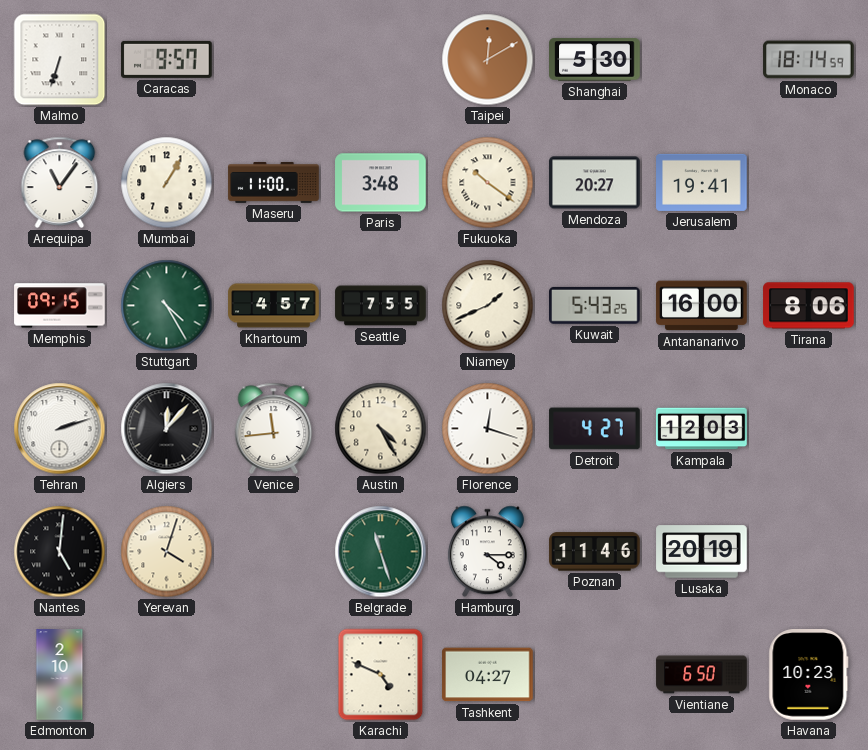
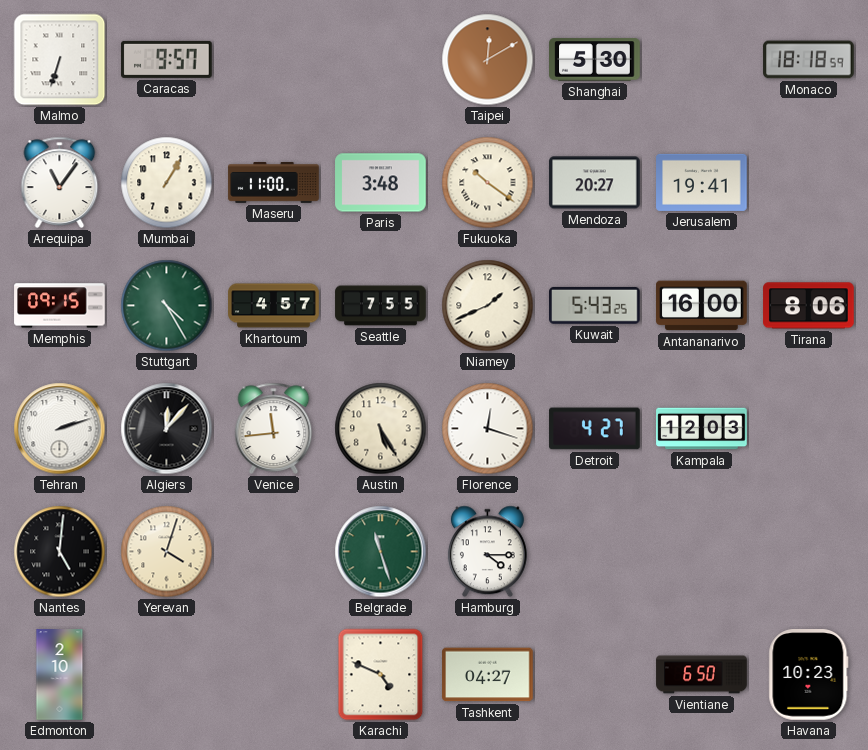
Monaco: 18:14 -> 18:18
Austin: 4:25 -> 5:25
Poznan: 11:46 -> none
Lusaka: 20:19 -> none
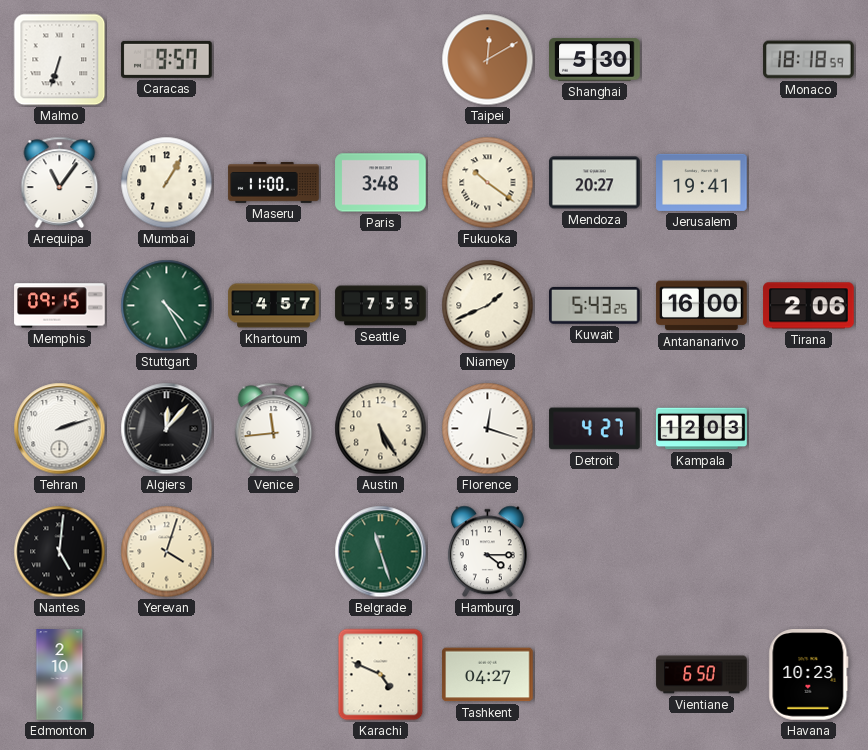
Tirana: 8:06 -> 2:06
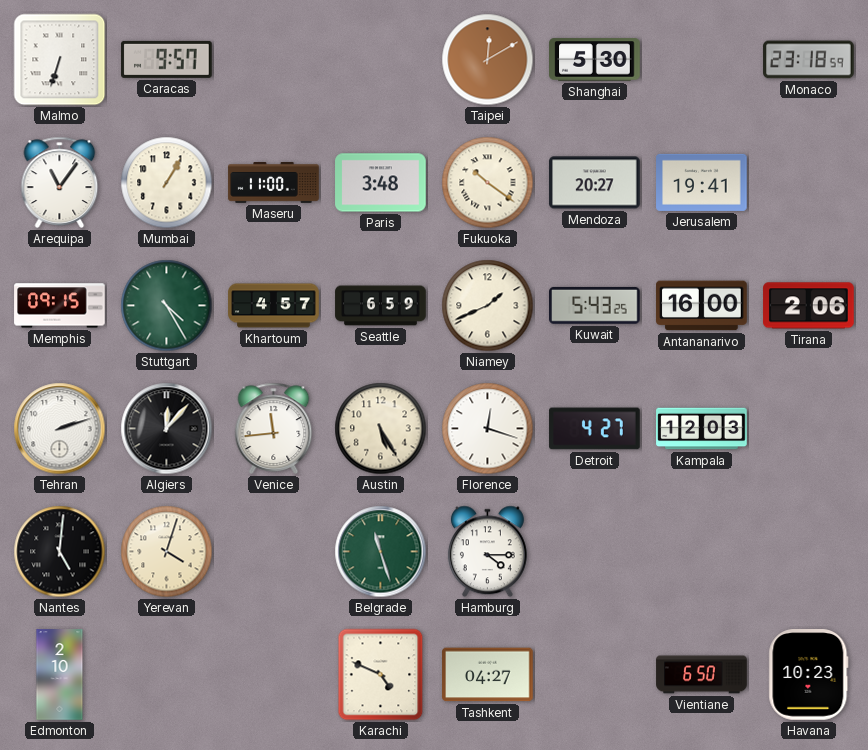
Monaco: 18:18 -> 23:18
Seattle: 7:55 -> 6:59
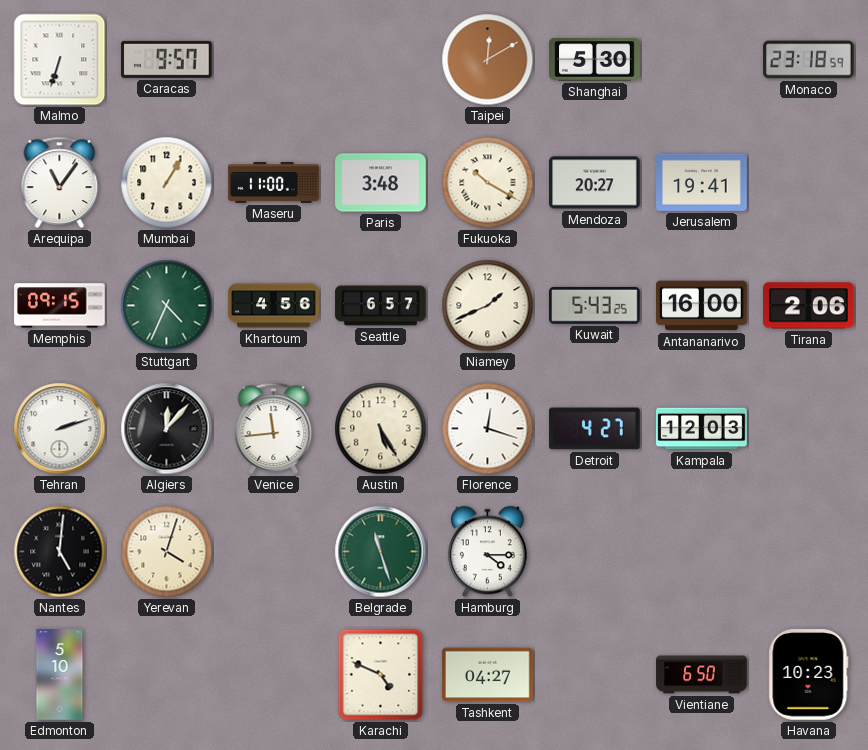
Fukuoka: 10:21 -> 10:20
Stuttgart: 4:25 -> 4:34
Khartoum: 4:57 -> 4:56
Seattle: 6:59 -> 6:57
Edmonton: 2:10 -> 5:10
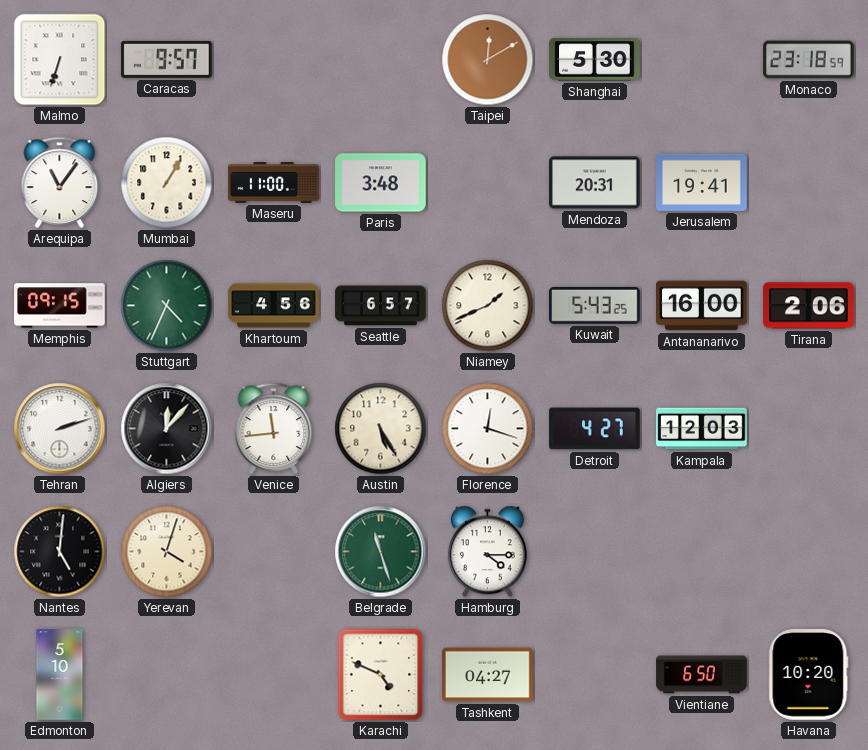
Fukuoka: 10:20 -> none
Mendoza: 20:27 -> 20:31
Havana: 10:23 -> 10:20
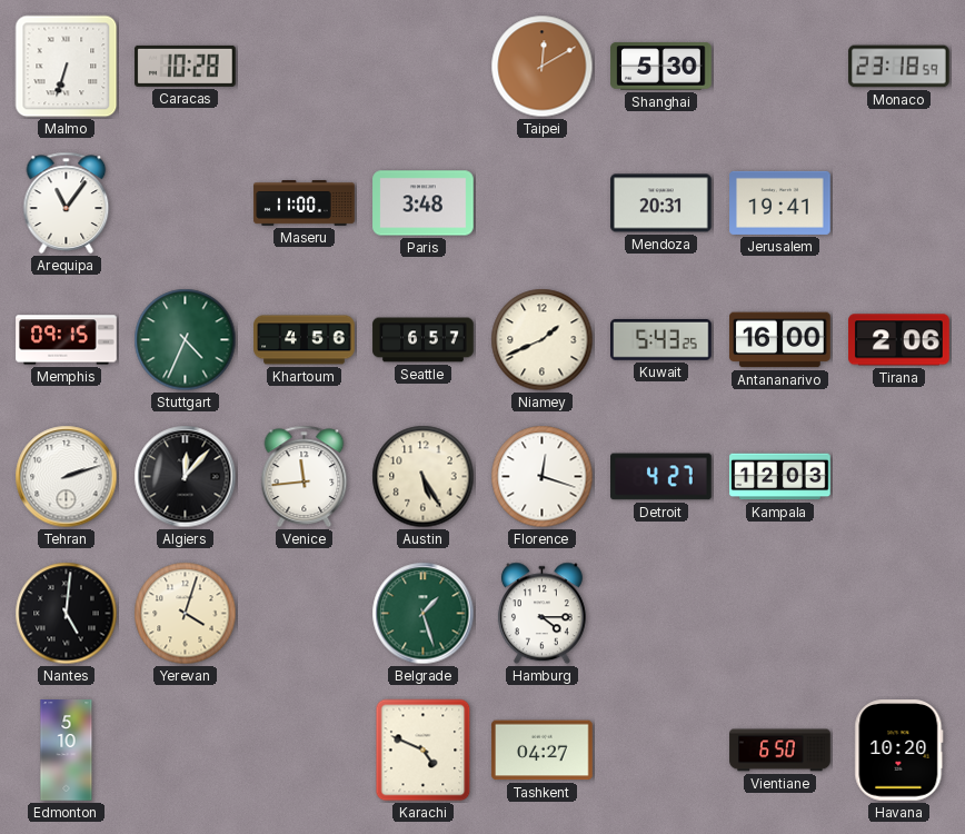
Caracas: 9:57 -> 10:28
Mumbai: 1:05 -> none
Belgrade: 11:27 -> 1:27
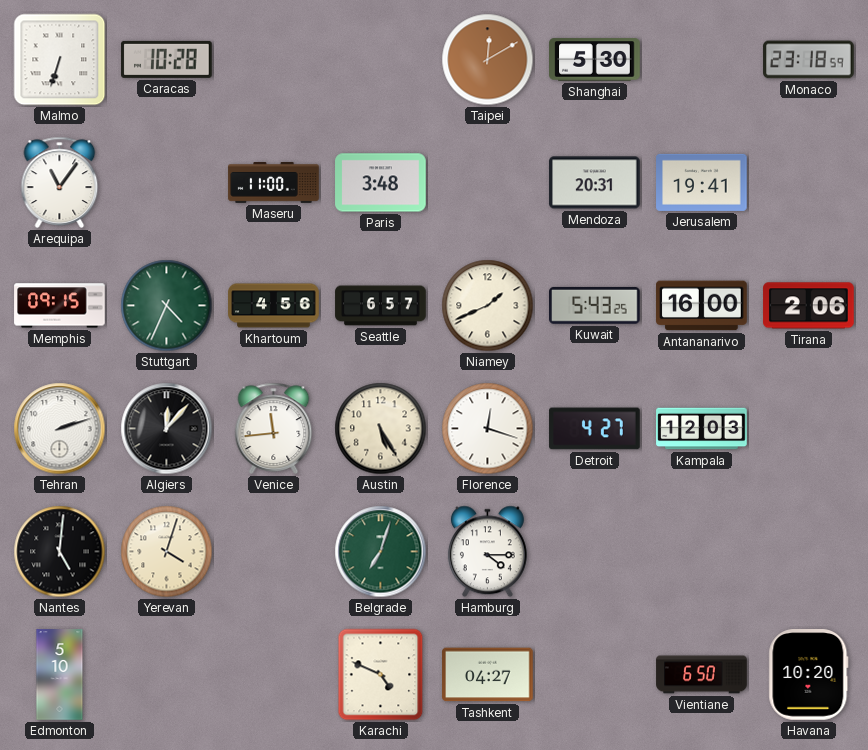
Belgrade: 1:27 -> 7:03
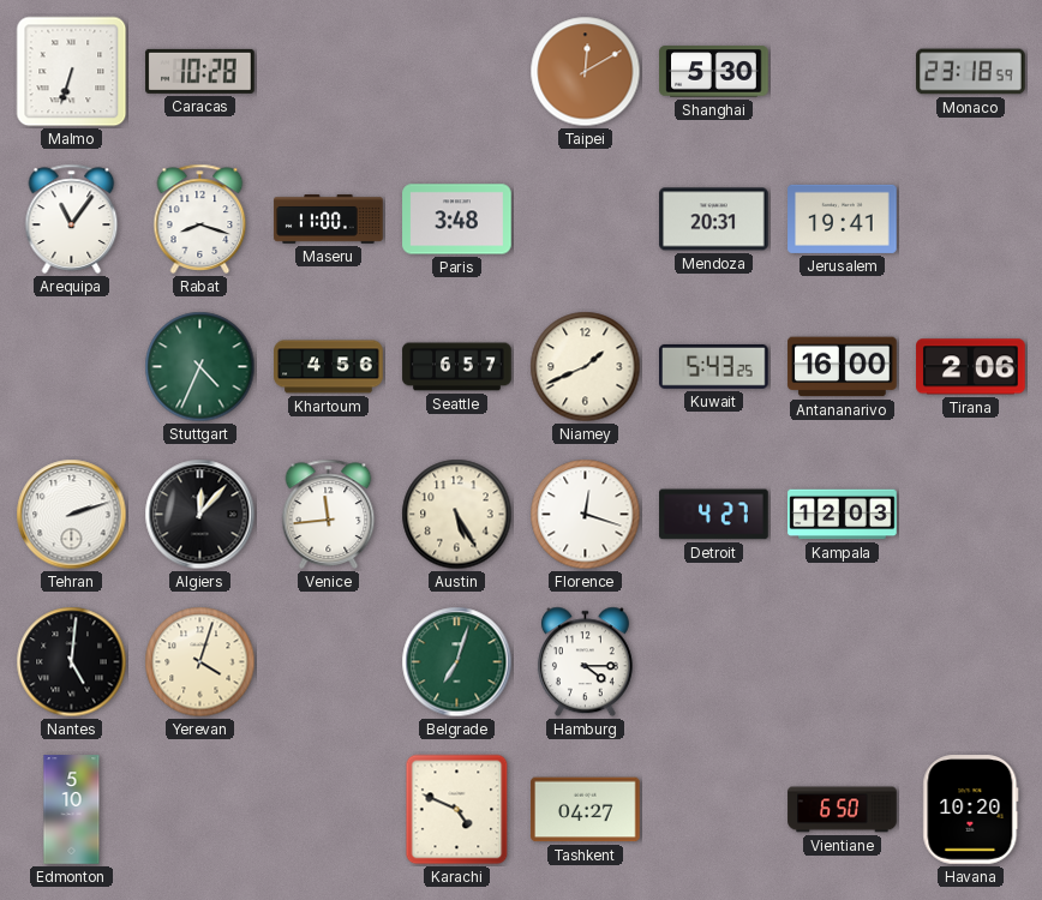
Rabat: none -> 8:18
Memphis: 09:15 -> none
